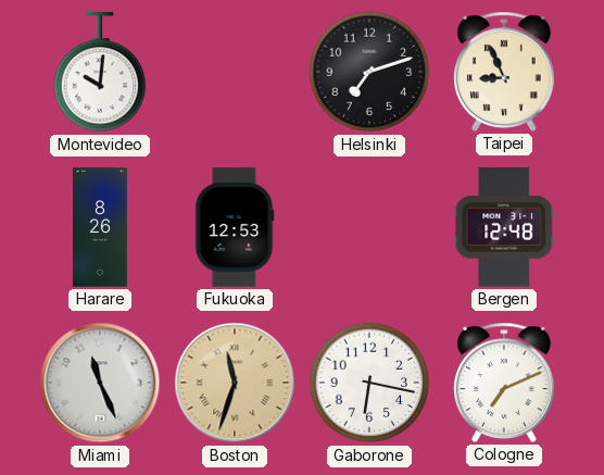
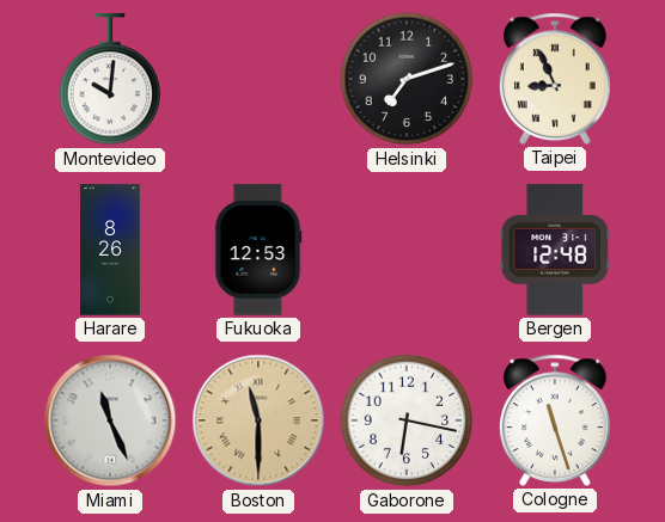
Boston: 11:33 -> 11:30
Cologne: 7:11 -> 11:27
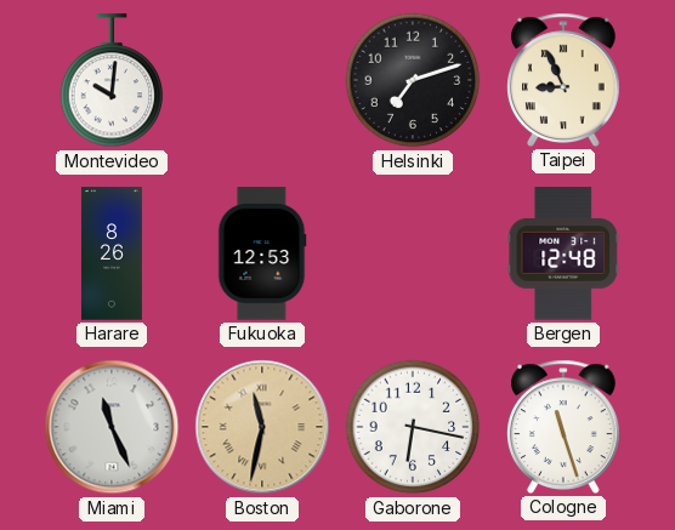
Boston: 11:30 -> 11:32
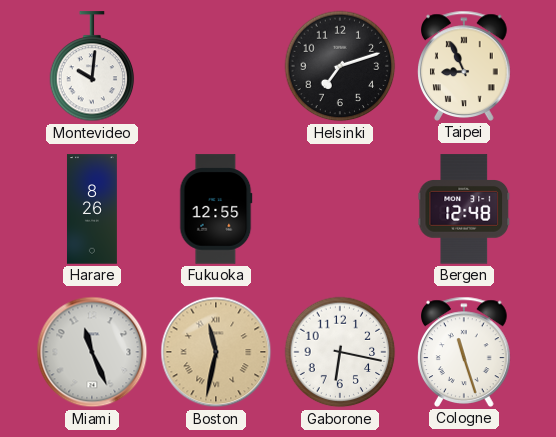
Fukuoka: 12:53 -> 12:55
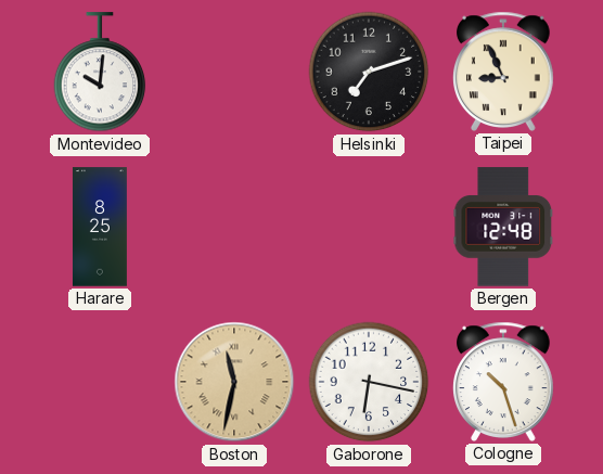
Harare: 8:26 -> 8:25
Fukuoka: 12:55 -> none
Miami: 11:26 -> none
Cologne: 11:27 -> 10:27
